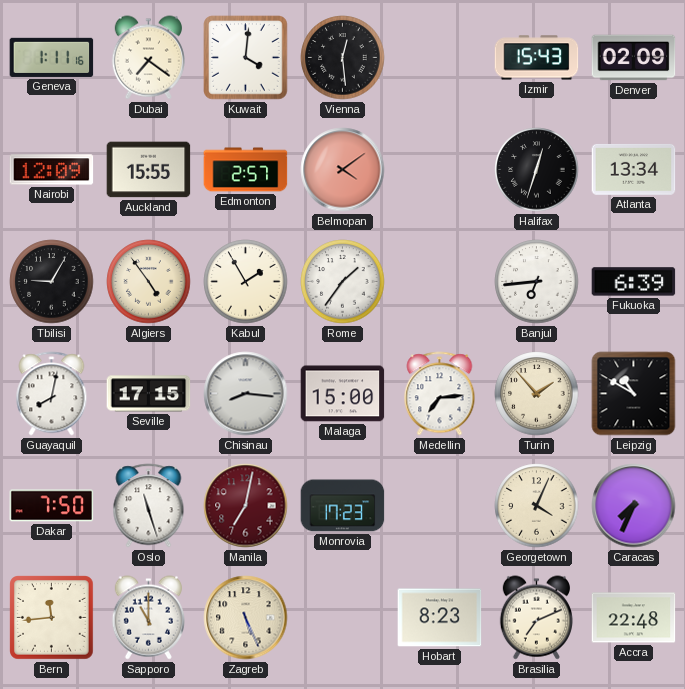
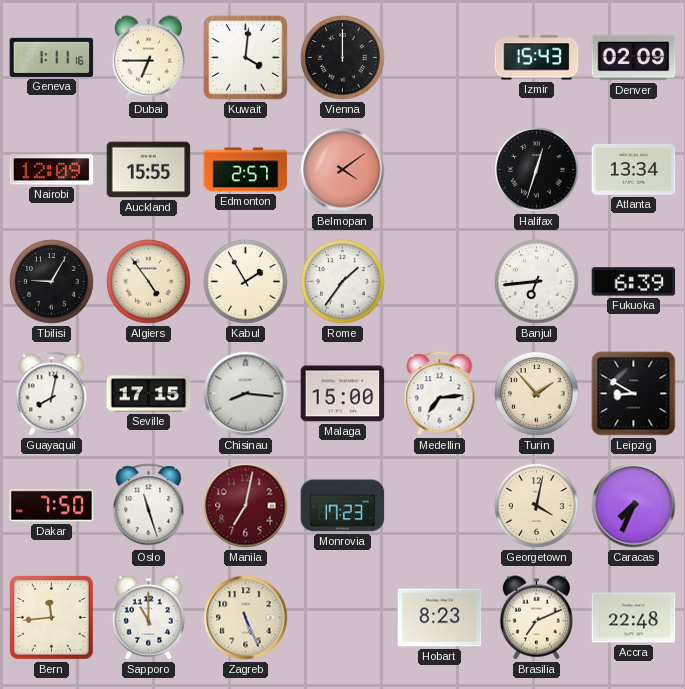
Dubai: 7:21 -> 6:45
Vienna: 12:29 -> 12:00
Leipzig: 10:50 -> 8:50
Georgetown: 4:04 -> 4:02
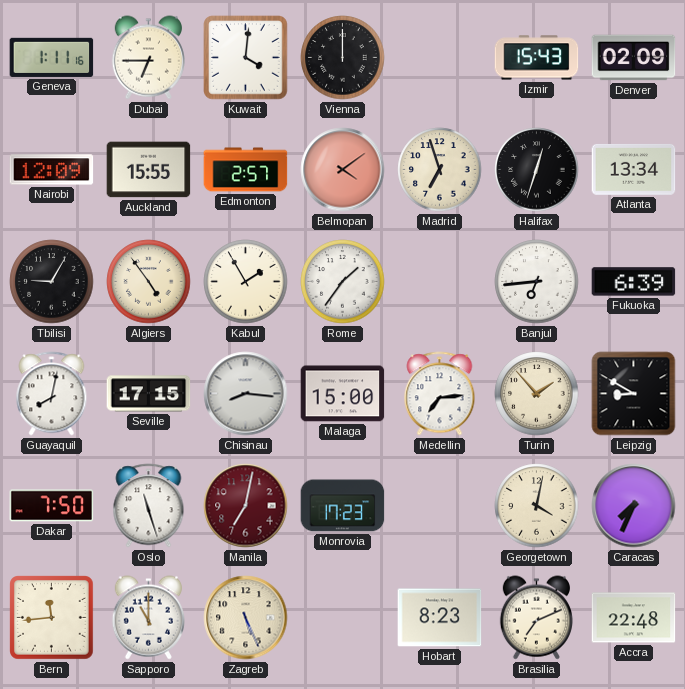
Madrid: none -> 6:57
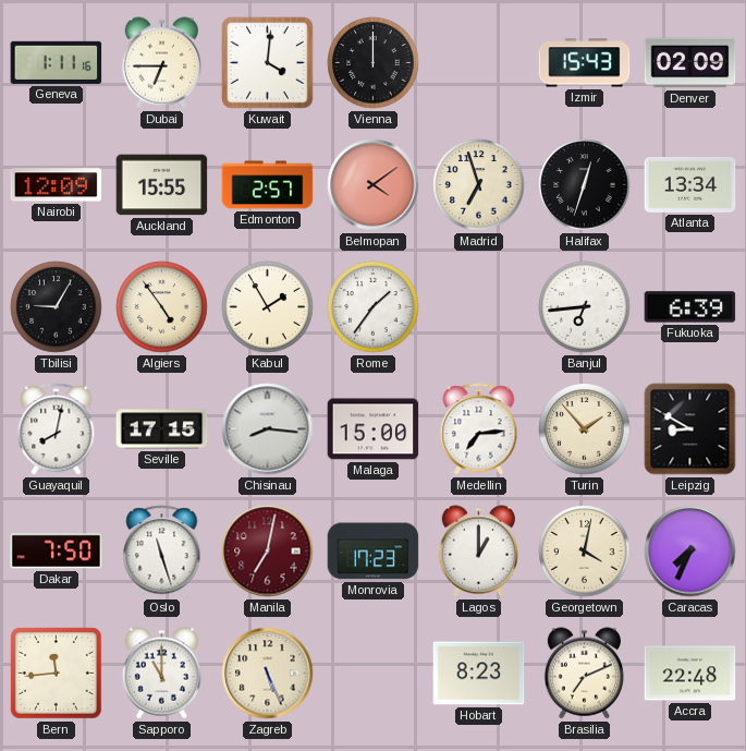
Lagos: none -> 1:00
